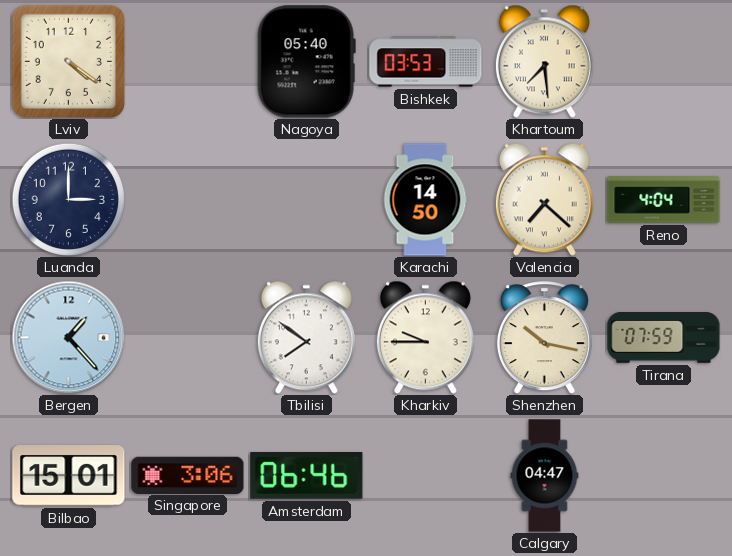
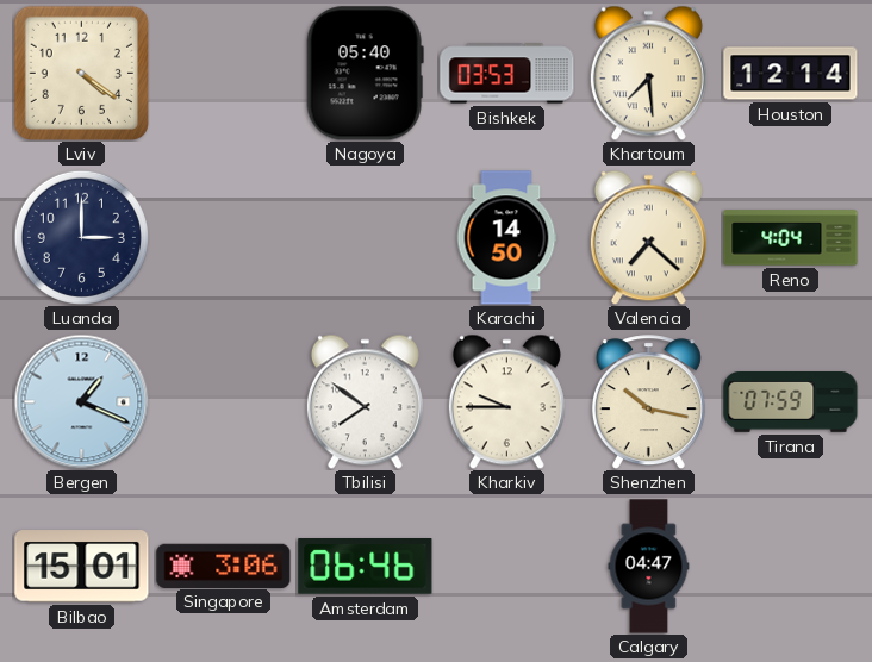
Houston: none -> 12:14
Bergen: 1:23 -> 1:19
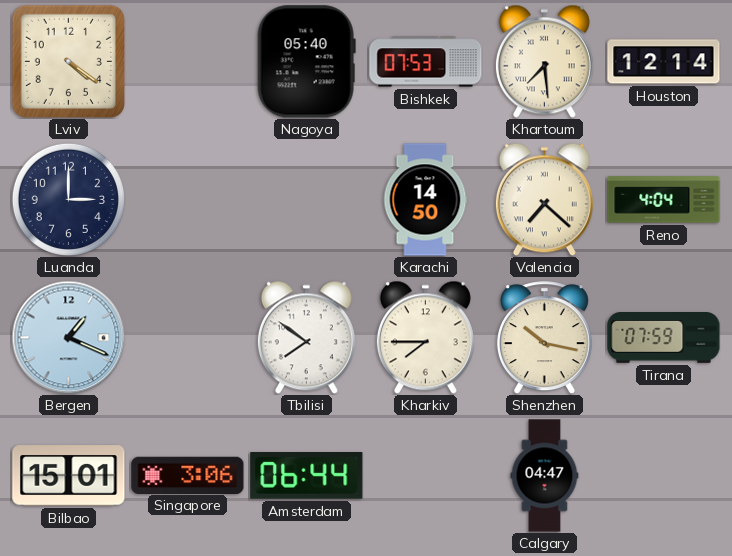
Bishkek: 03:53 -> 07:53
Kharkiv: 9:45 -> 7:45
Amsterdam: 06:46 -> 06:44
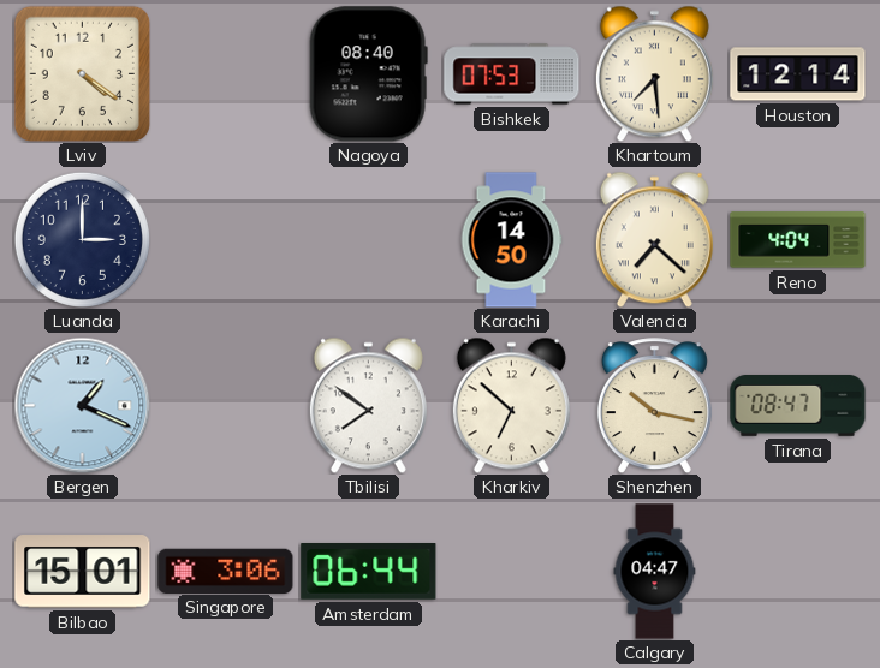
Nagoya: 05:40 -> 08:40
Kharkiv: 7:45 -> 6:52
Tirana: 07:59 -> 08:47
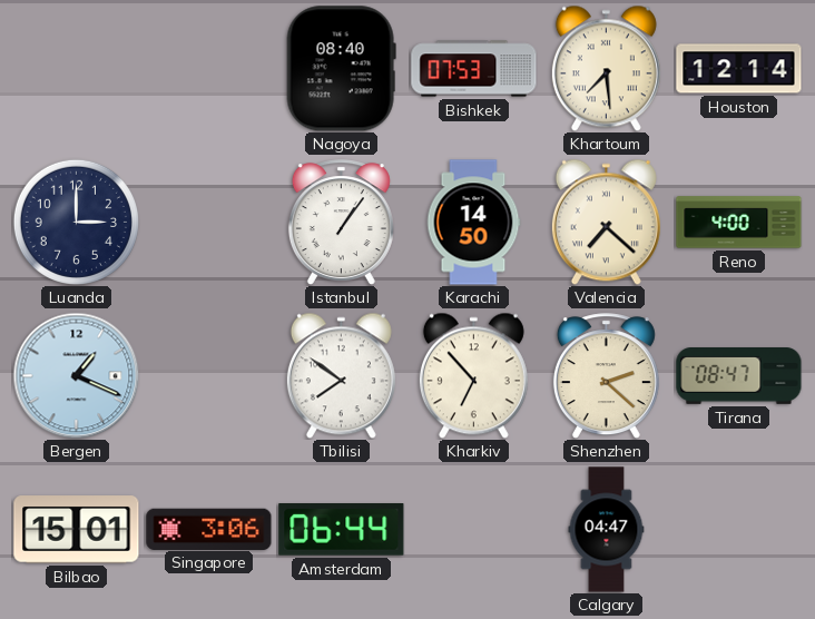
Lviv: 4:21 -> none
Istanbul: none -> 1:06
Reno: 4:04 -> 4:00
Kharkiv: 6:52 -> 6:53
Shenzhen: 10:17 -> 2:22
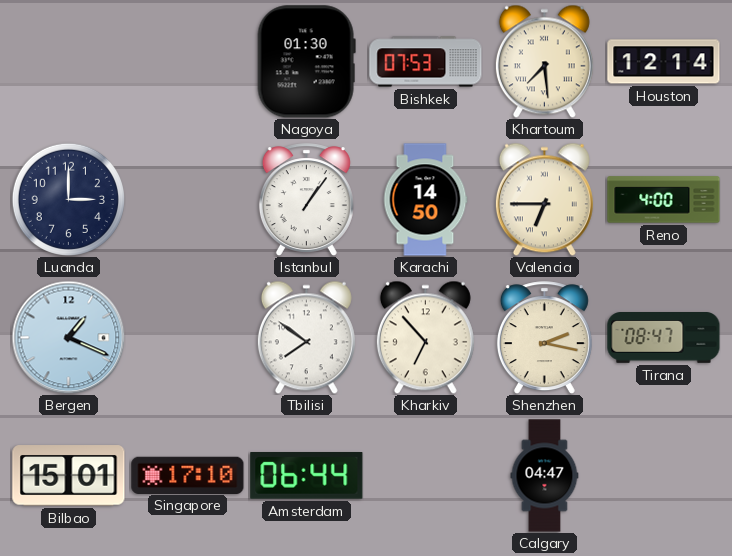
Nagoya: 08:40 -> 01:30
Valencia: 7:22 -> 6:45
Shenzhen: 2:22 -> 2:17
Singapore: 3:06 -> 17:10
